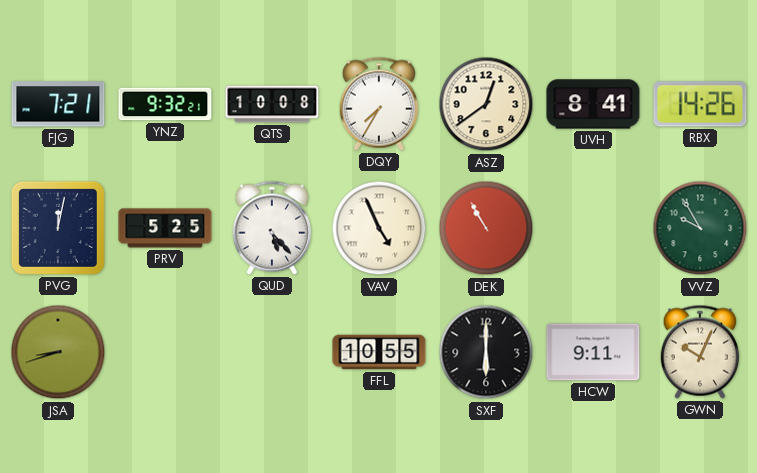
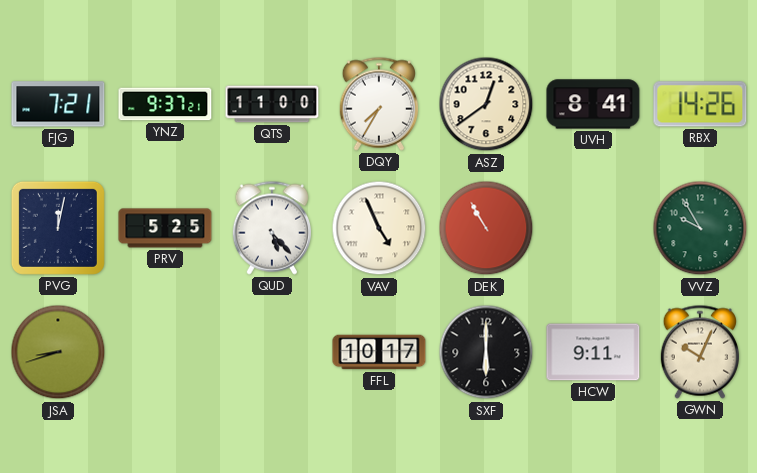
YNZ: 9:32 -> 9:37
QTS: 10:08 -> 11:00
FFL: 10:55 -> 10:17
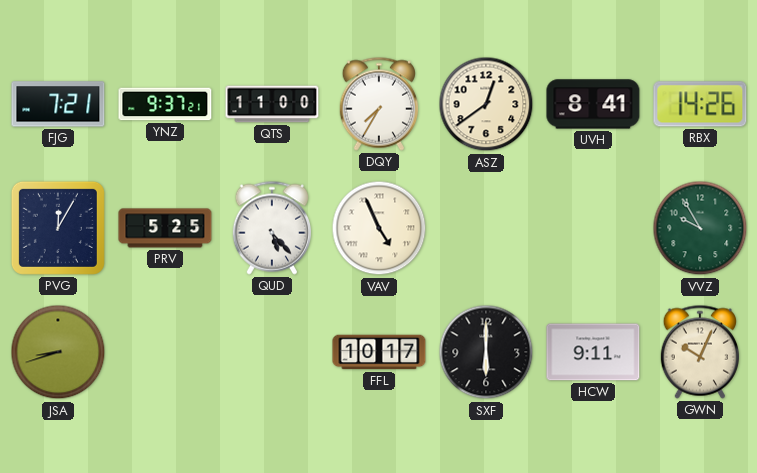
PVG: 12:02 -> 12:05
DEK: 10:55 -> none
